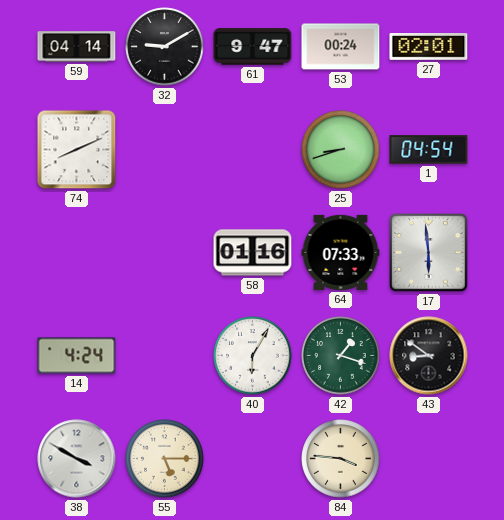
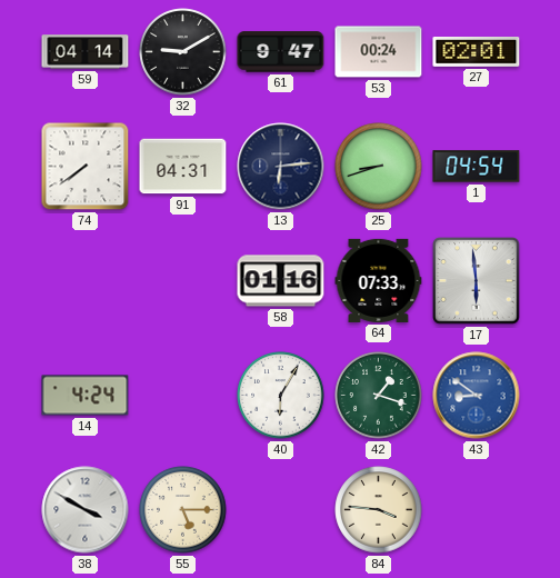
74: 8:11 -> 7:39
91: none -> 04:31
13: none -> 6:14
43 dial: black -> blue
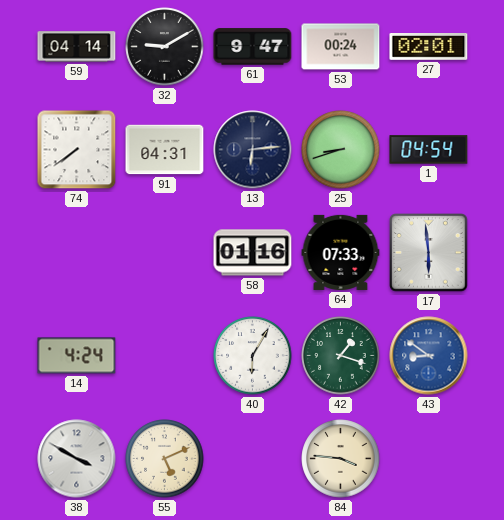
55: 5:15 -> 5:11
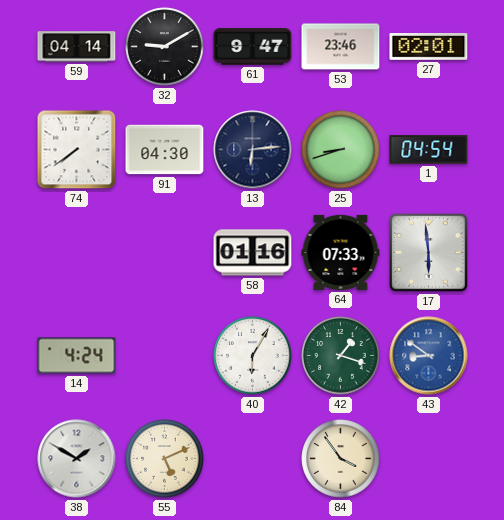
53: 00:24 -> 23:46
91: 04:31 -> 04:30
38: 3:50 -> 1:50
84: 3:46 -> 3:54
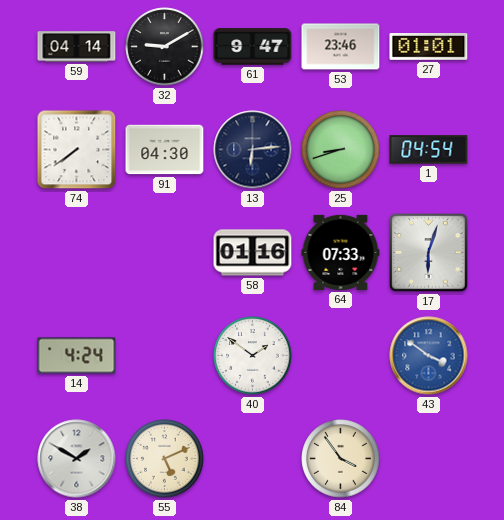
27: 02:01 -> 01:01
17: 5:59 -> 6:03
40: 6:05 -> 1:51
42: 1:18 -> none
43: 8:51 -> 3:51
